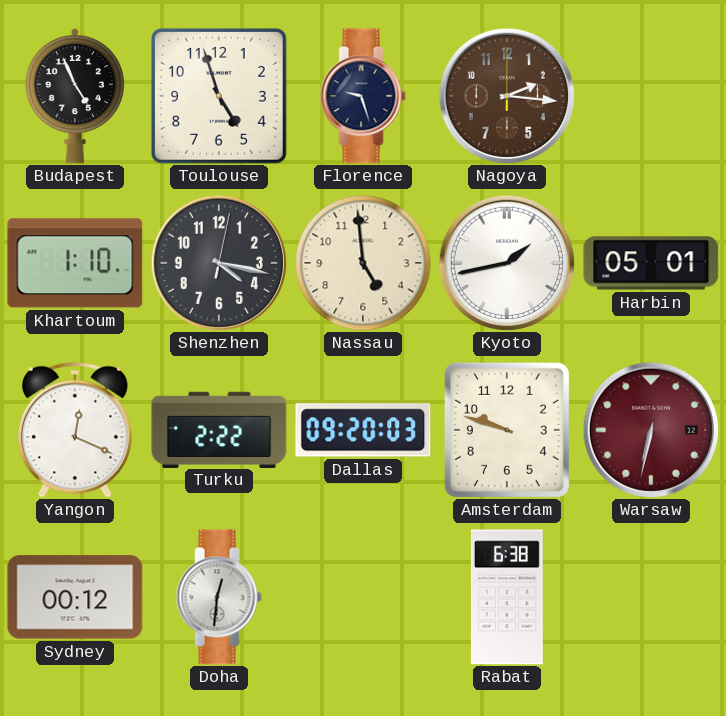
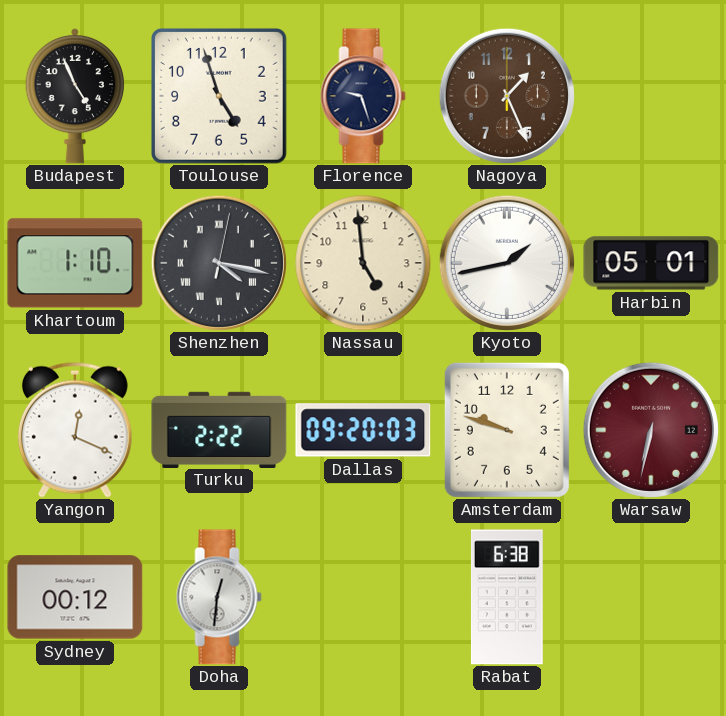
Nagoya: 2:16 -> 1:26
Shenzhen numerals: Arabic -> Roman
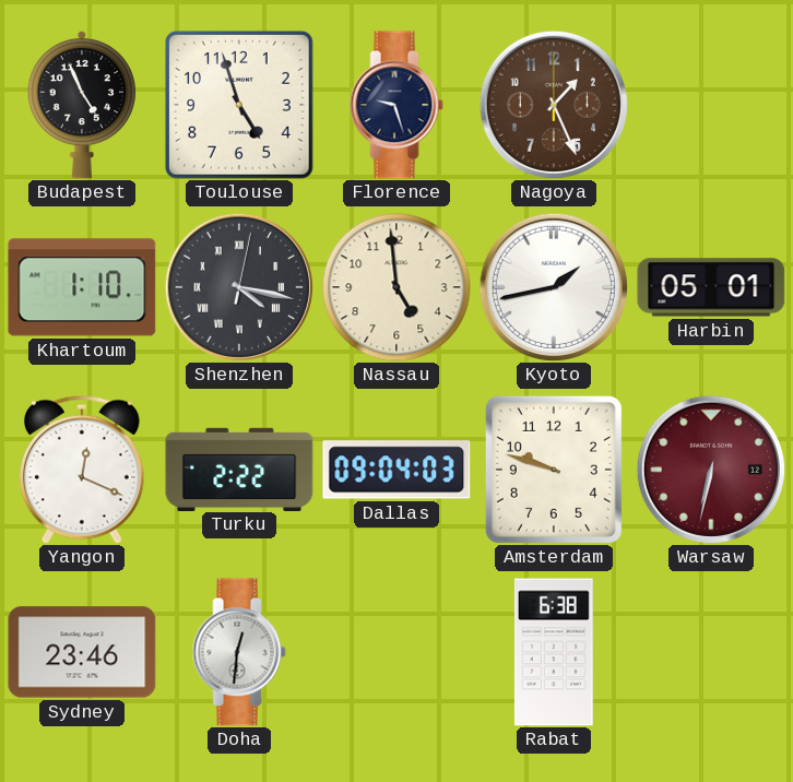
Dallas: 09:20 -> 09:04
Sydney: 00:12 -> 23:46
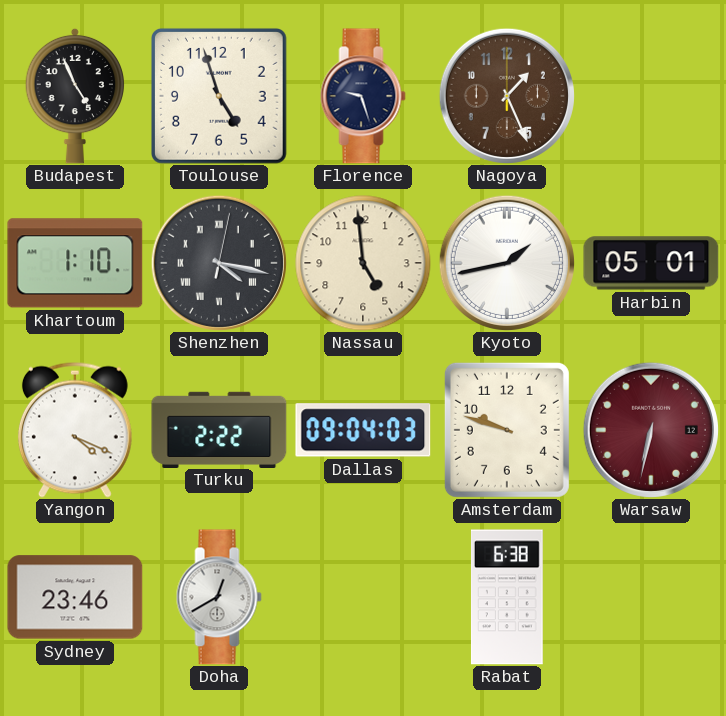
Yangon: 12:19 -> 4:19
Doha: 12:31 -> 12:40
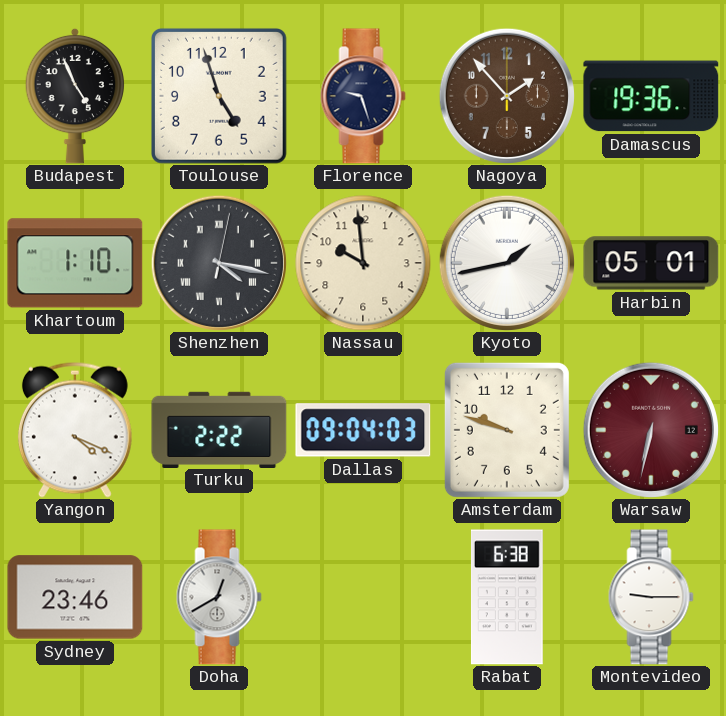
Nagoya: 1:26 -> 1:53
Damascus: none -> 19:36
Nassau: 4:59 -> 9:59
Montevideo: none -> 9:15
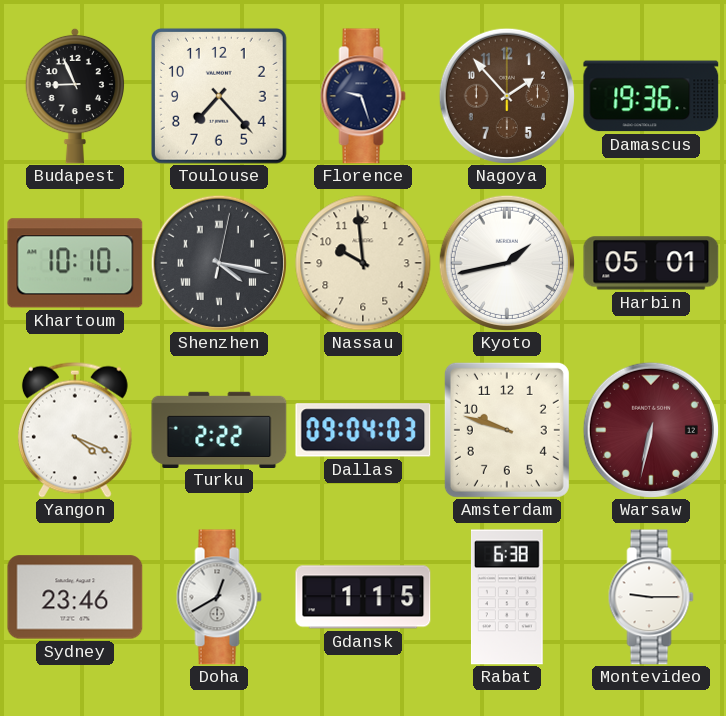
Budapest: 4:56 -> 8:56
Toulouse: 4:57 -> 7:23
Khartoum: 1:10 -> 10:10
Gdansk: none -> 1:15
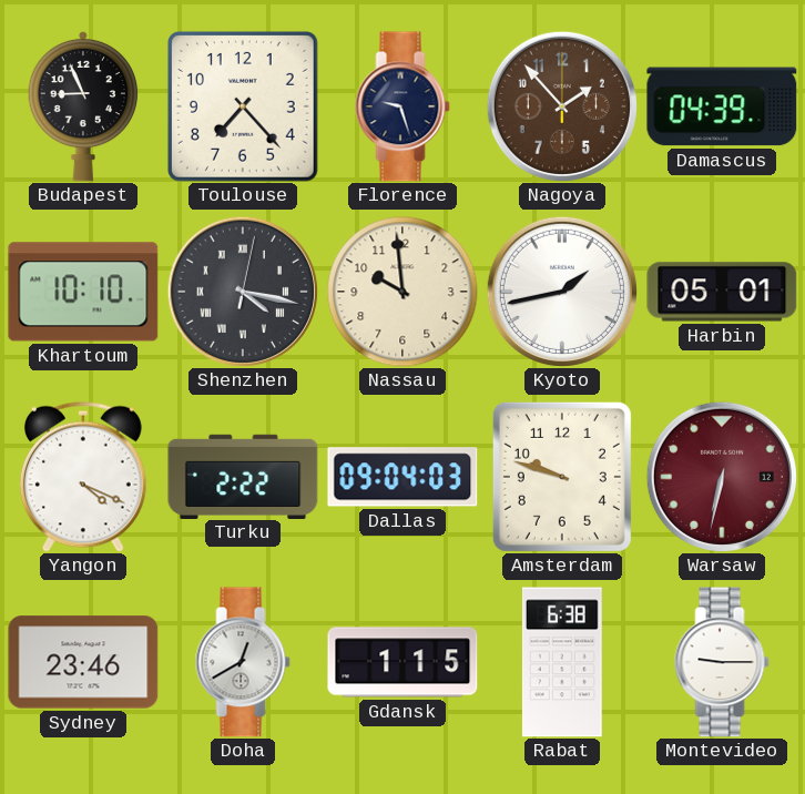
Damascus: 19:36 -> 04:39
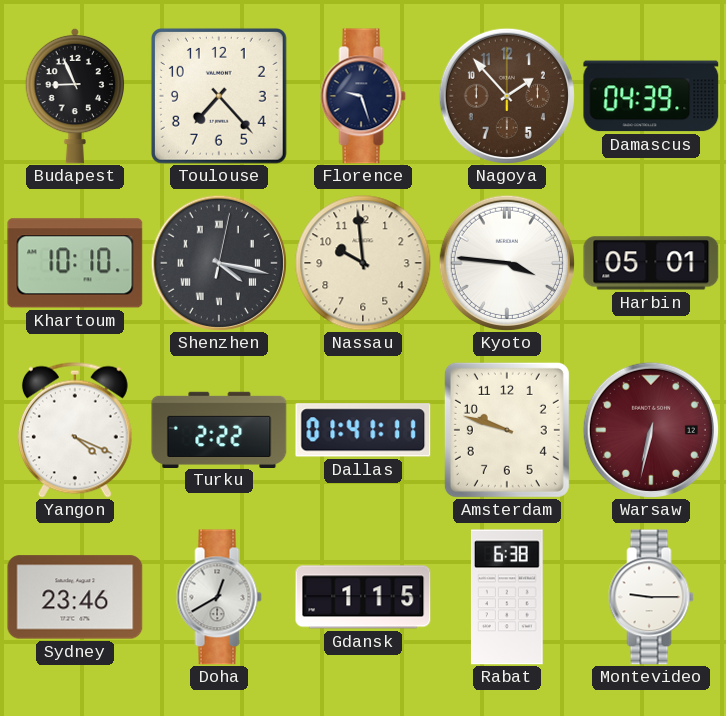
Kyoto: 1:43 -> 3:46
Dallas: 09:04 -> 01:41
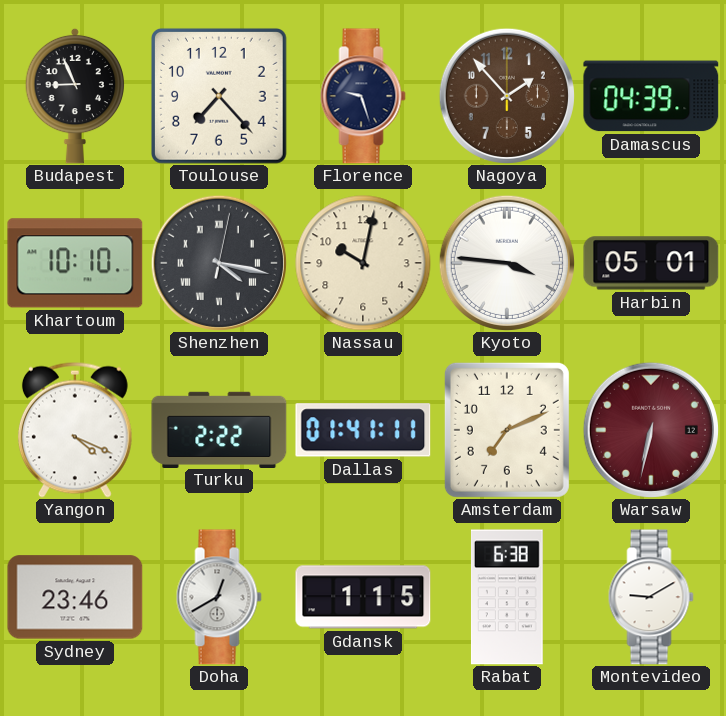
Nassau: 9:59 -> 10:02
Amsterdam: 9:48 -> 7:11
Montevideo: 9:15 -> 9:10
